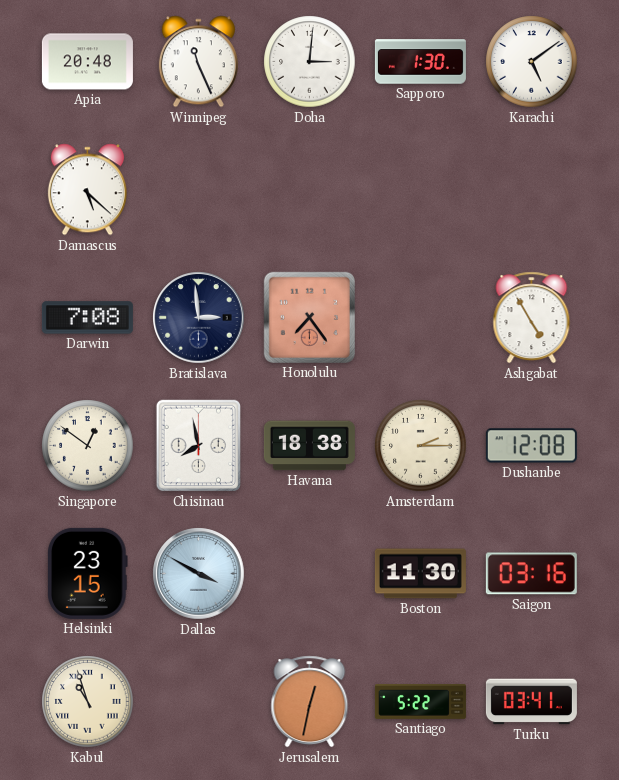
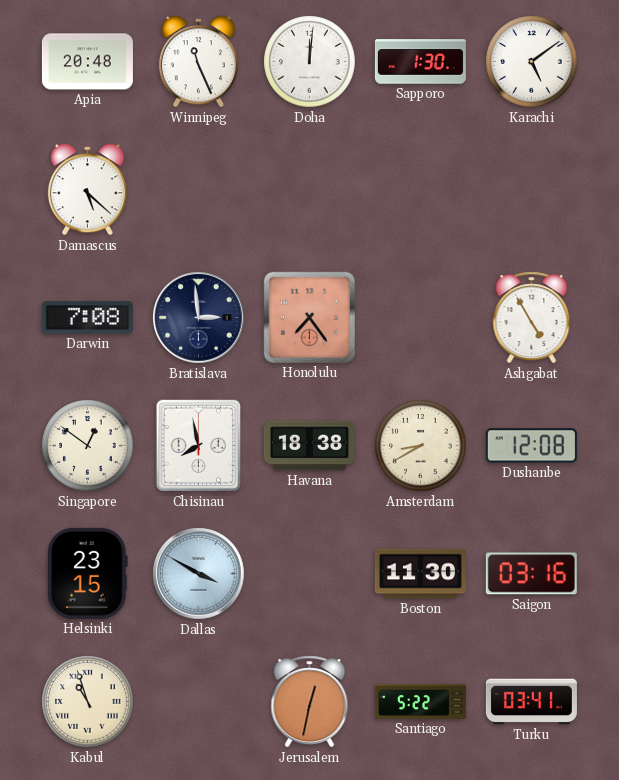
Doha: 3:01 -> 12:01
Amsterdam: 2:15 -> 8:40
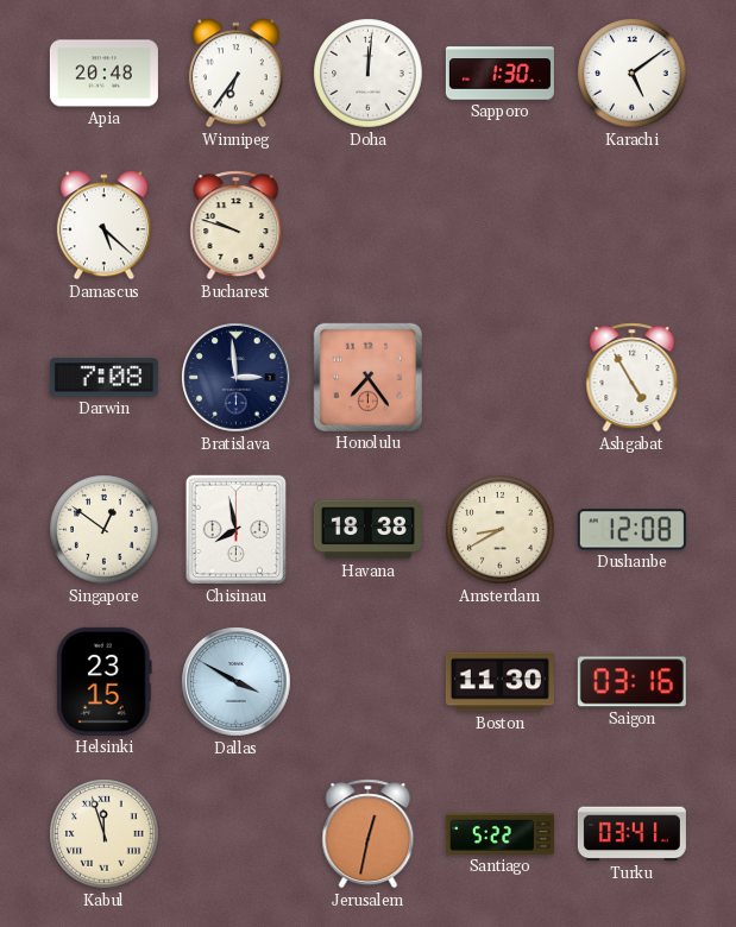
Winnipeg: 11:26 -> 6:36
Bucharest: none -> 9:48
Kabul: 10:57 -> 11:57
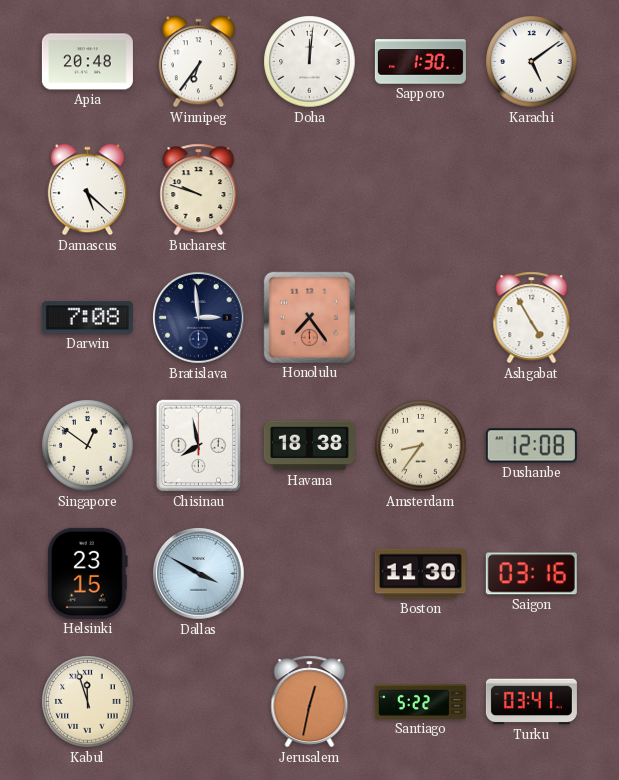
Amsterdam: 8:40 -> 8:36
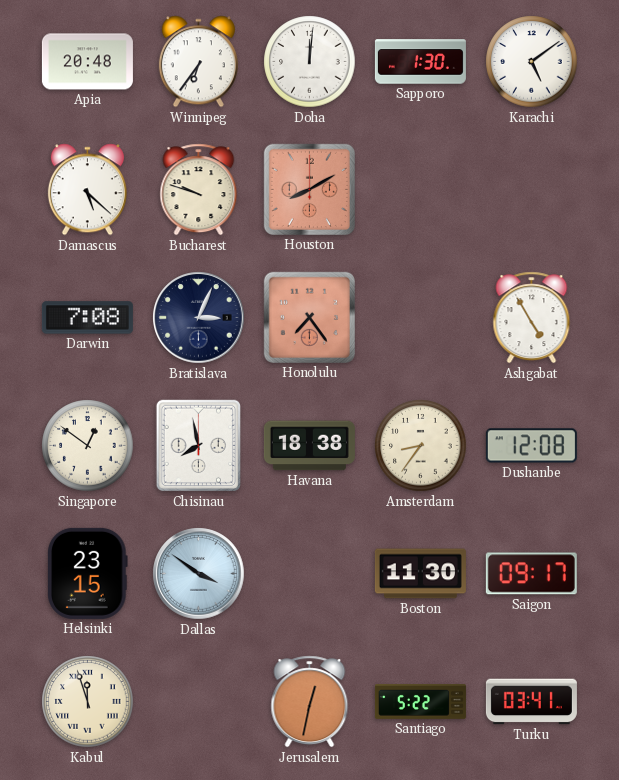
Houston: none -> 8:10
Bratislava: 2:59 -> 3:04
Dallas: 3:50 -> 3:51
Saigon: 03:16 -> 09:17
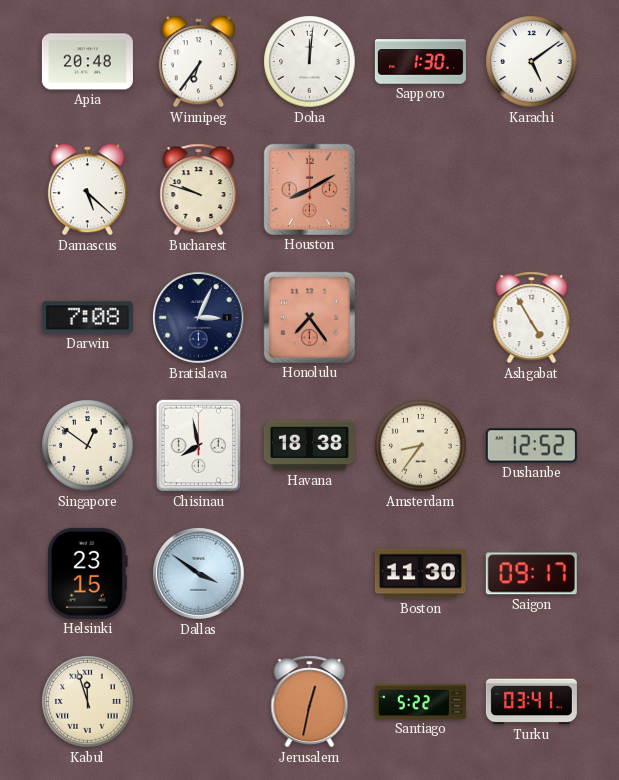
Dushanbe: 12:08 -> 12:52
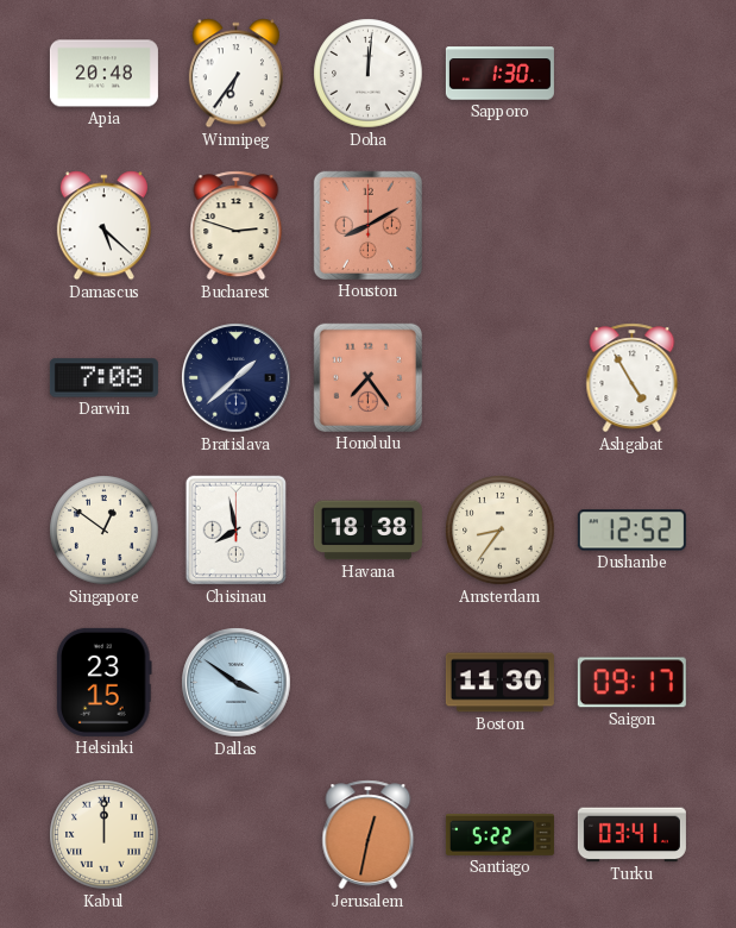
Karachi: 5:09 -> none
Bucharest: 9:48 -> 2:48
Bratislava: 3:04 -> 1:38
Kabul: 11:57 -> 12:00
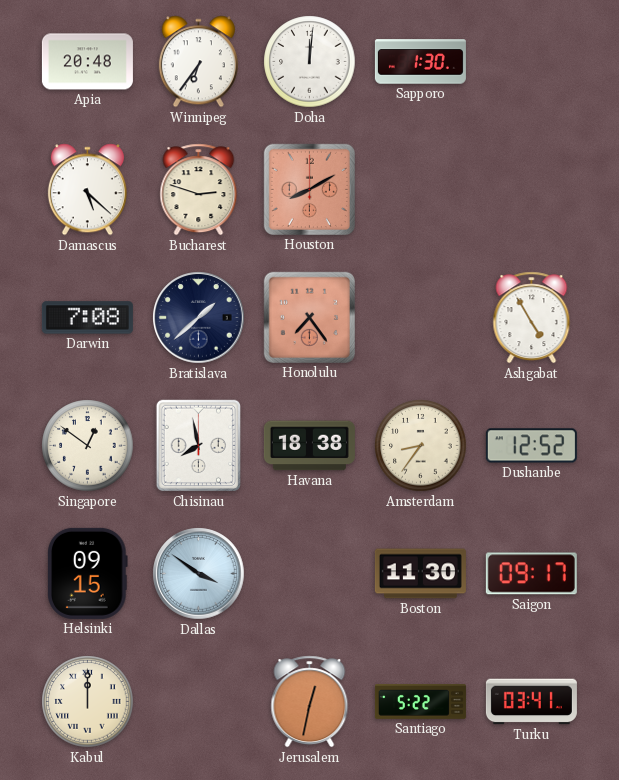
Helsinki: 23:15 -> 09:15
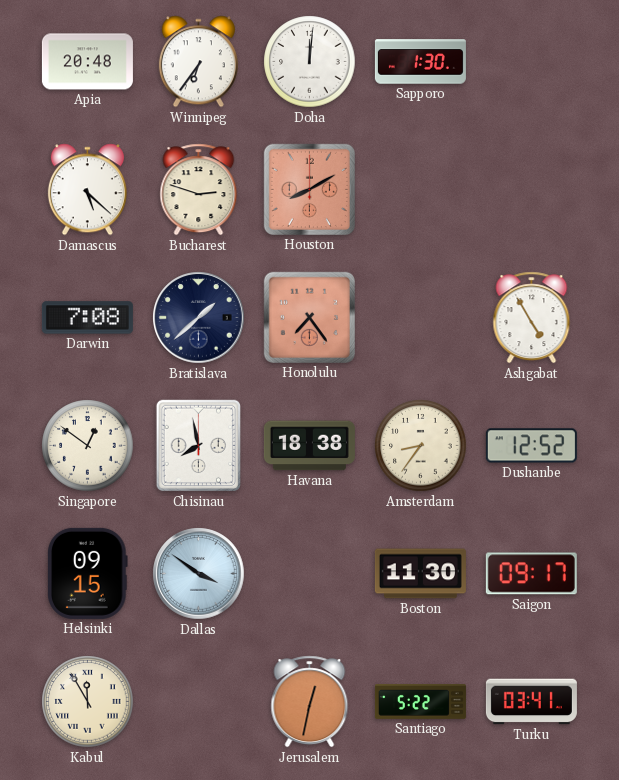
Kabul: 12:00 -> 11:55
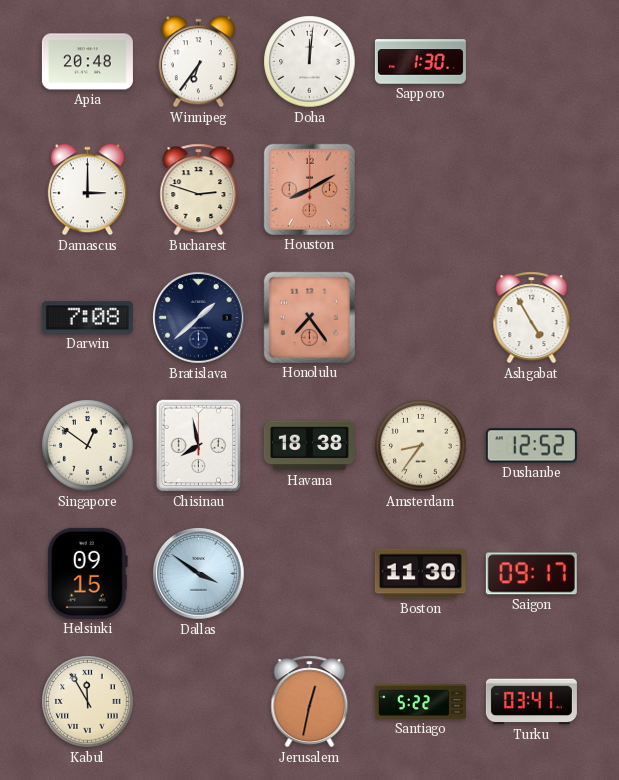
Damascus: 5:22 -> 3:00
